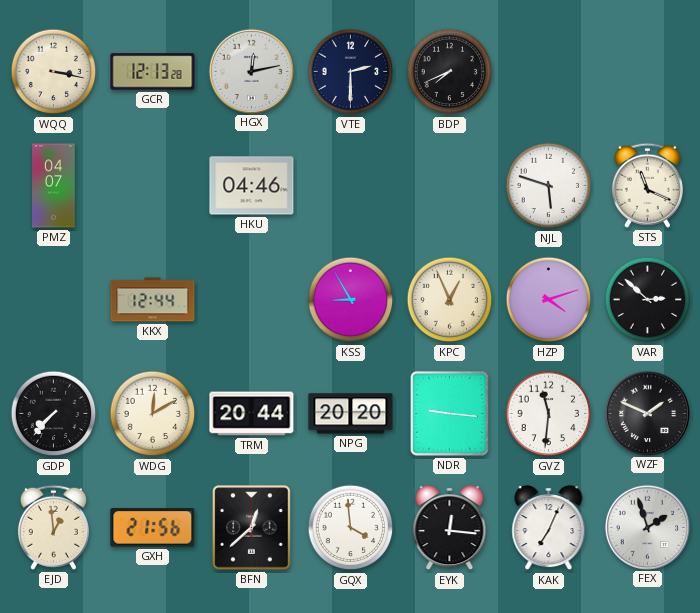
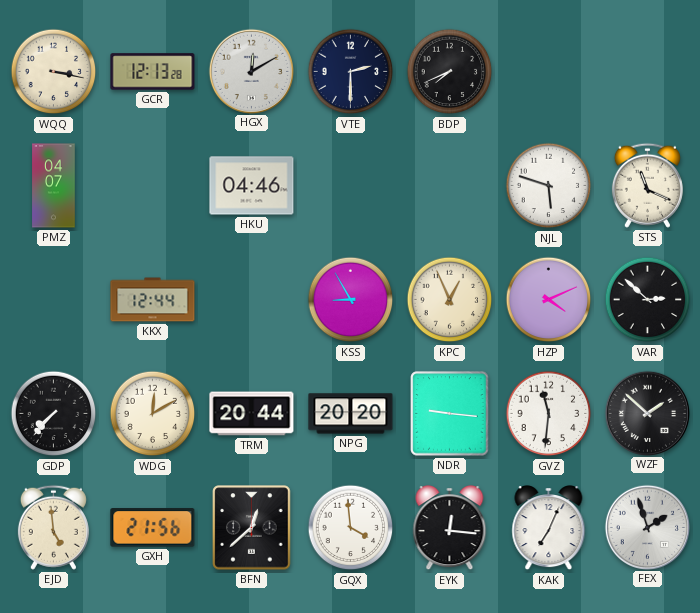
HGX: 12:13 -> 12:10
HZP: 4:12 -> 4:11
WZF: 1:49 -> 1:52
EJD: 12:59 -> 4:59
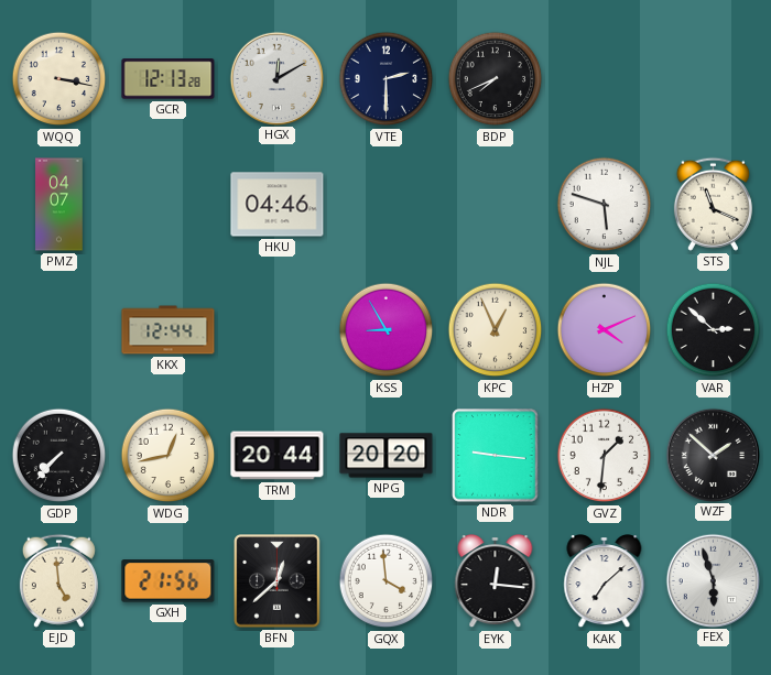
WDG: 12:10 -> 12:43
GVZ: 11:31 -> 1:31
KAK: 7:04 -> 7:08
FEX: 1:57 -> 5:57
